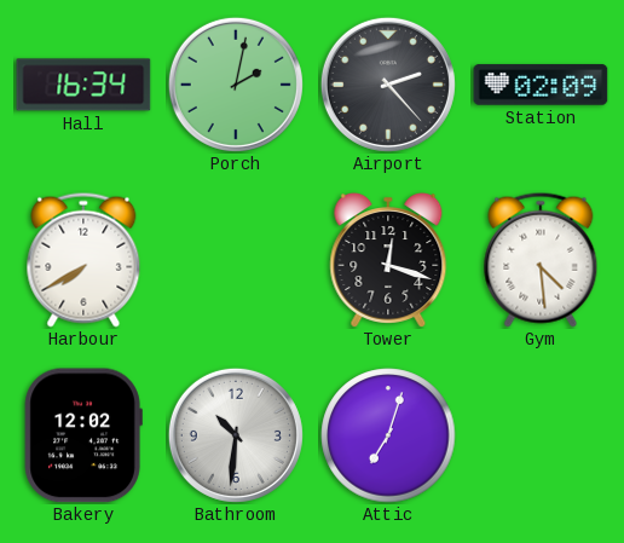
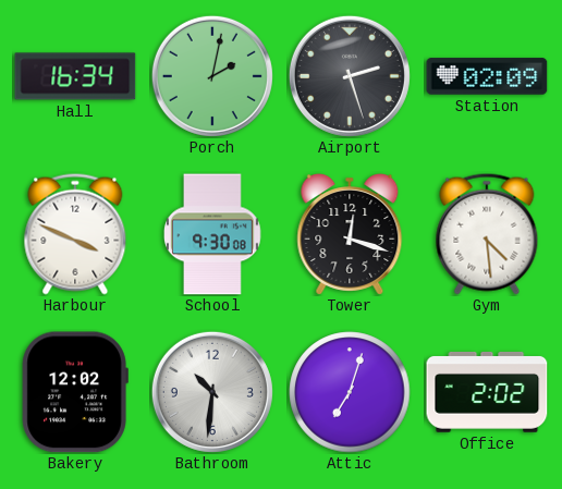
Airport: 2:23 -> 2:27
Harbour: 7:40 -> 3:49
School: none -> 9:30
Office: none -> 2:02
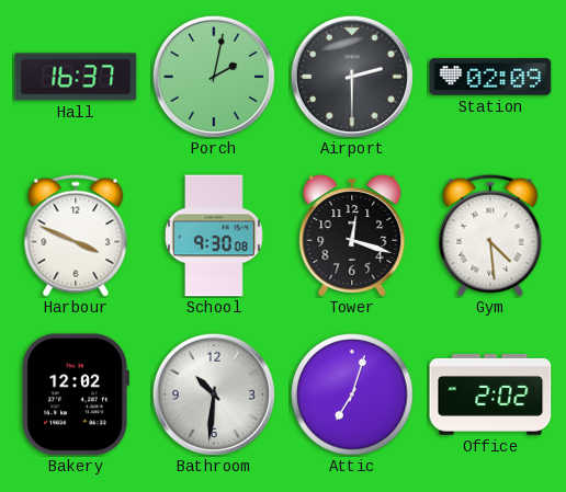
Hall: 16:34 -> 16:37
Airport: 2:27 -> 2:30
